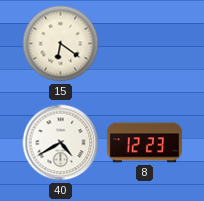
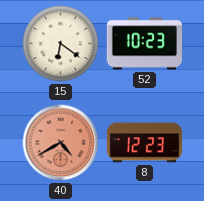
52: none -> 10:23
40 dial: white -> salmon
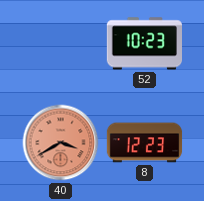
15: 6:21 -> none
40: 4:40 -> 3:40
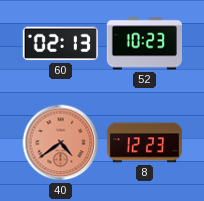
60: none -> 02:13
40: 3:40 -> 4:39
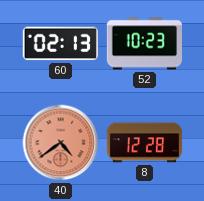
8: 12:23 -> 12:28
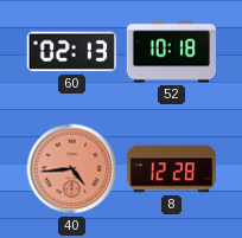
52: 10:23 -> 10:18
40: 4:39 -> 4:44
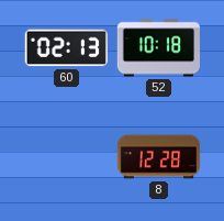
40: 4:44 -> none
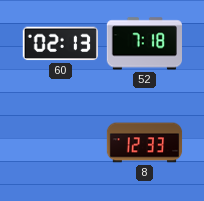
52: 10:18 -> 7:18
8: 12:28 -> 12:33
